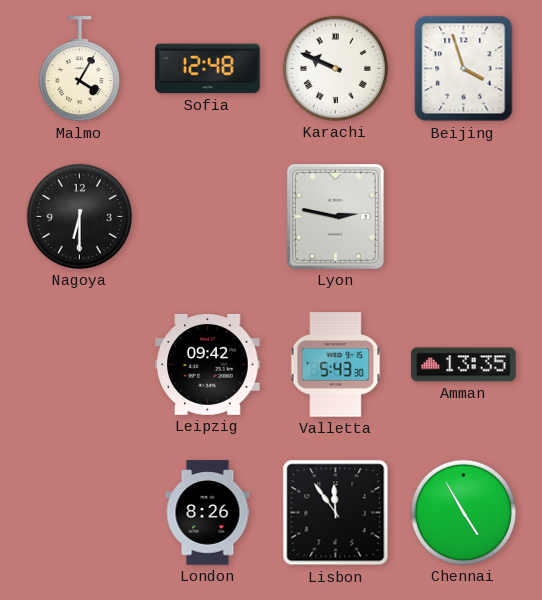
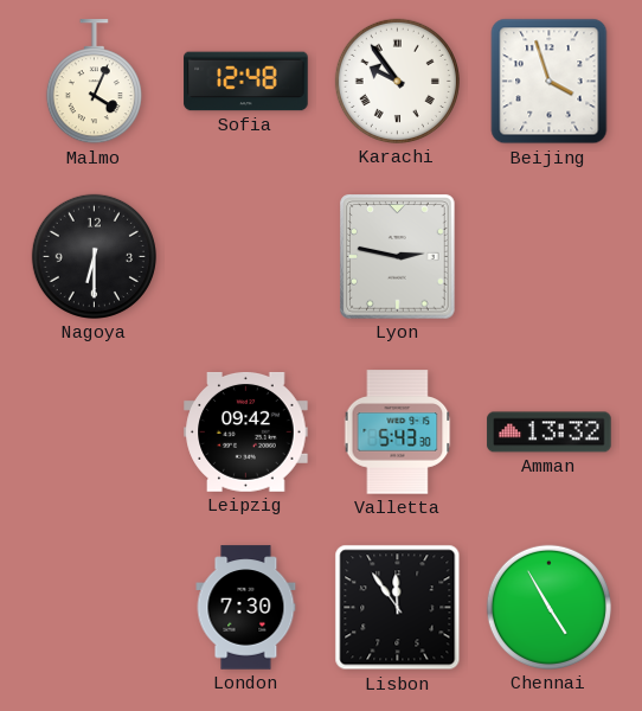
Malmo: 4:05 -> 4:04
Karachi: 9:49 -> 9:54
Amman: 13:35 -> 13:32
London: 8:26 -> 7:30
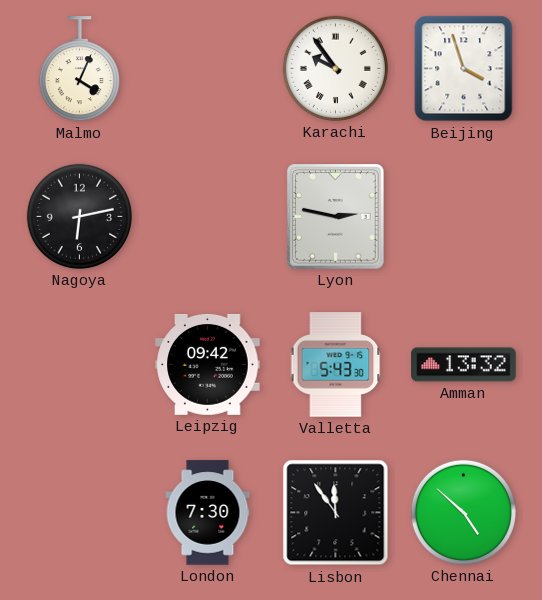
Sofia: 12:48 -> none
Nagoya: 6:30 -> 6:13
Chennai: 4:55 -> 4:52
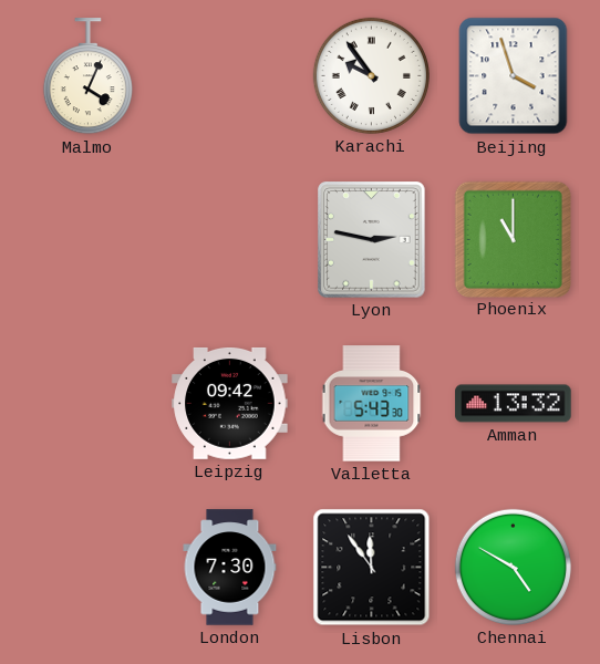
Nagoya: 6:13 -> none
Phoenix: none -> 11:00
Chennai: 4:52 -> 4:50
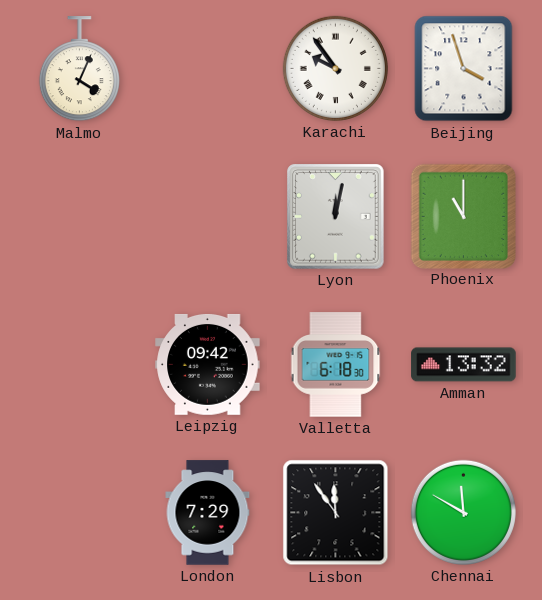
Lyon: 2:47 -> 12:02
Valletta: 5:43 -> 6:18
London: 7:30 -> 7:29
Chennai: 4:50 -> 11:50
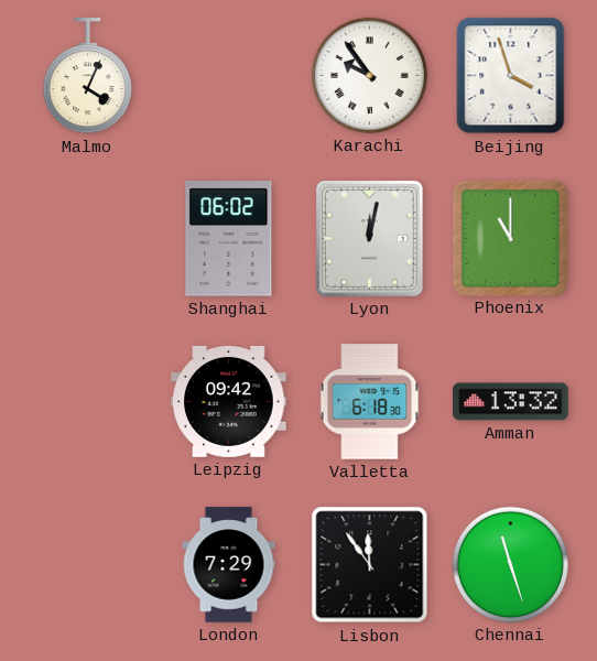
Shanghai: none -> 06:02
Chennai: 11:50 -> 11:27
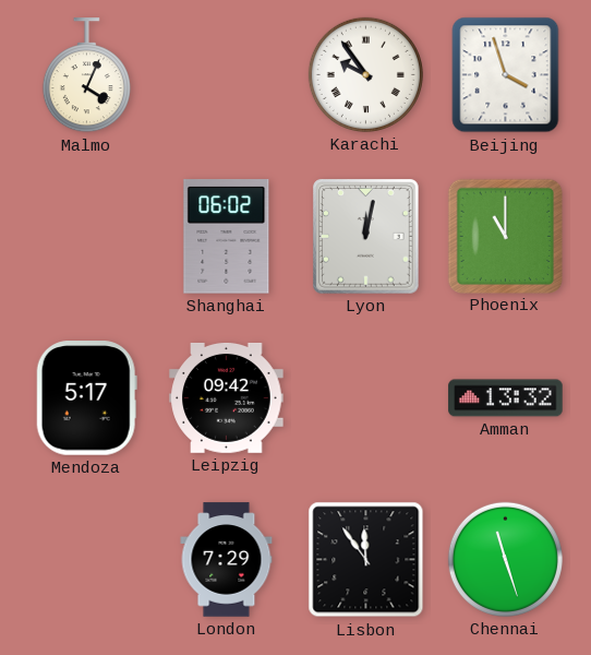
Mendoza: none -> 5:17
Valletta: 6:18 -> none
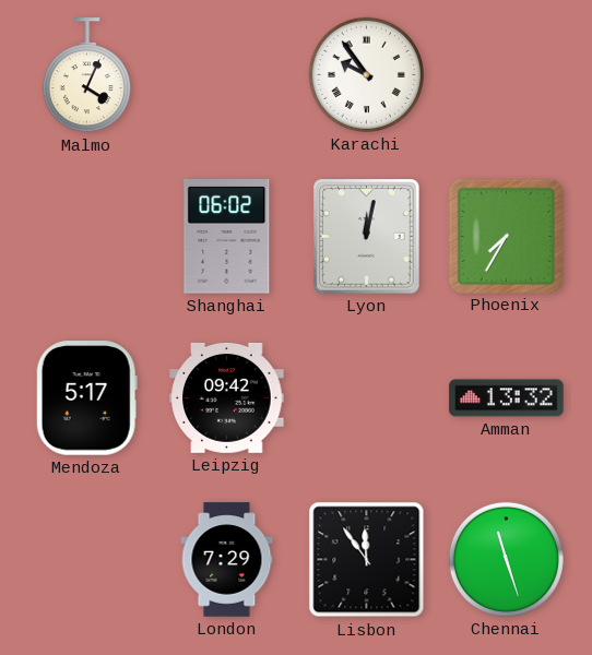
Beijing: 3:57 -> none
Phoenix: 11:00 -> 7:35
